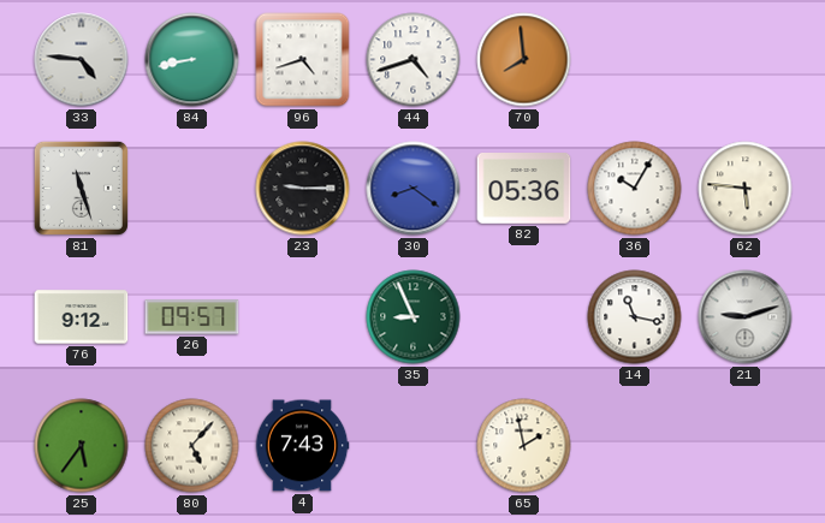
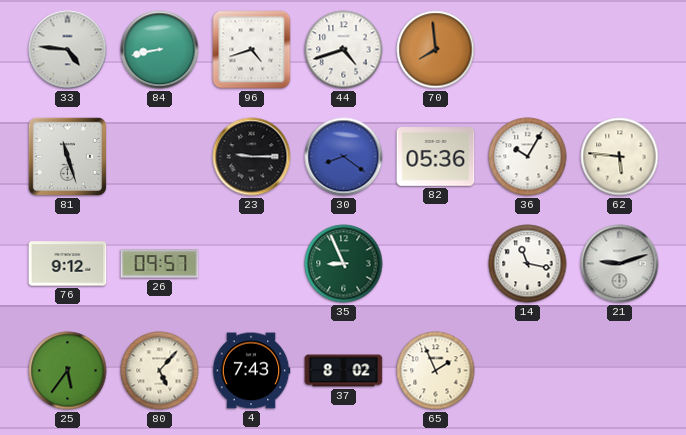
37: none -> 8:02
65: 1:58 -> 1:56
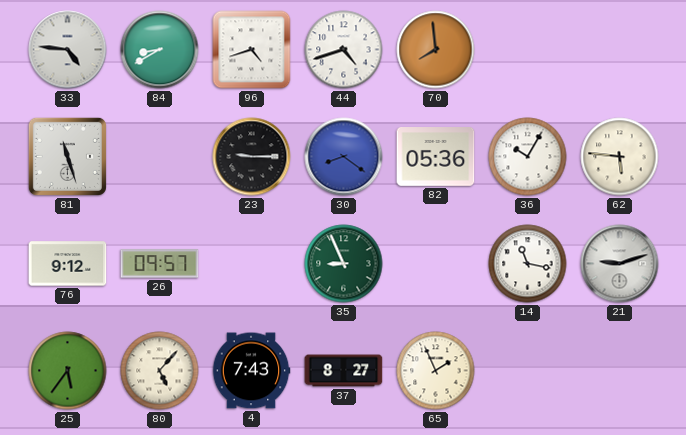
84: 8:43 -> 8:40
37: 8:02 -> 8:27
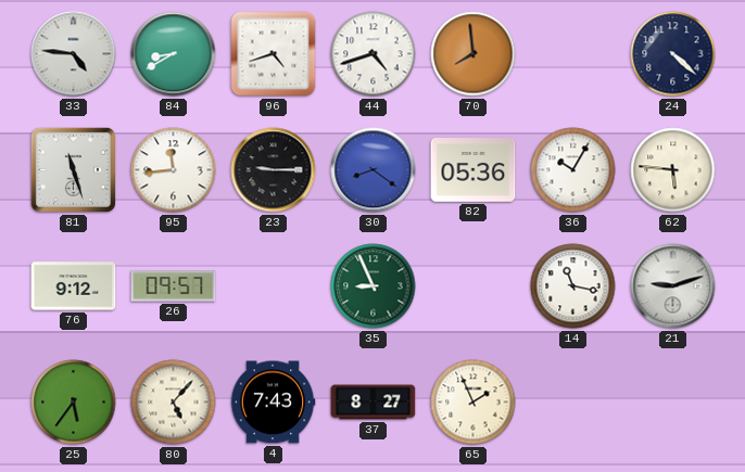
24: none -> 4:22
95: none -> 11:44
